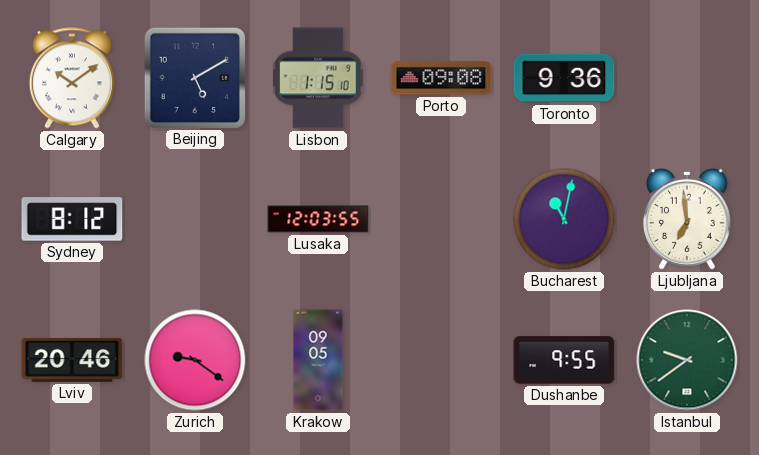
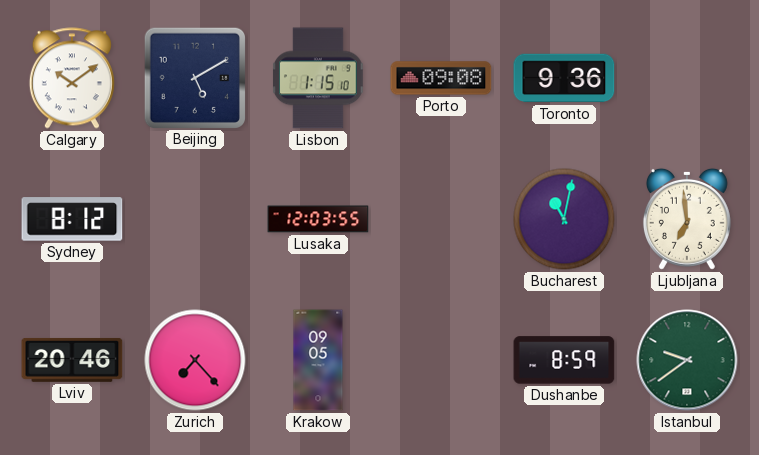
Zurich: 9:21 -> 7:23
Dushanbe: 9:55 -> 8:59
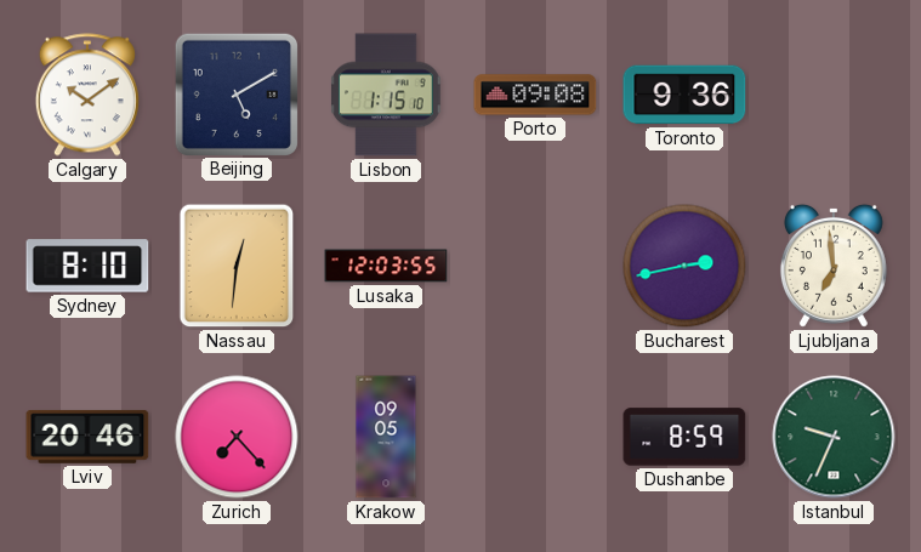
Sydney: 8:12 -> 8:10
Nassau: none -> 12:31
Bucharest: 11:02 -> 2:43
Istanbul: 9:39 -> 9:34
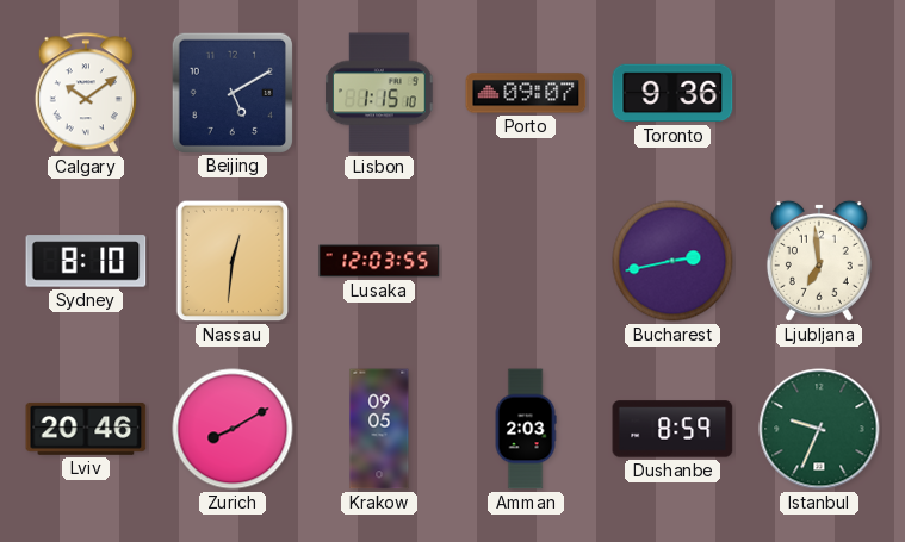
Porto: 09:08 -> 09:07
Zurich: 7:23 -> 8:10
Amman: none -> 2:03
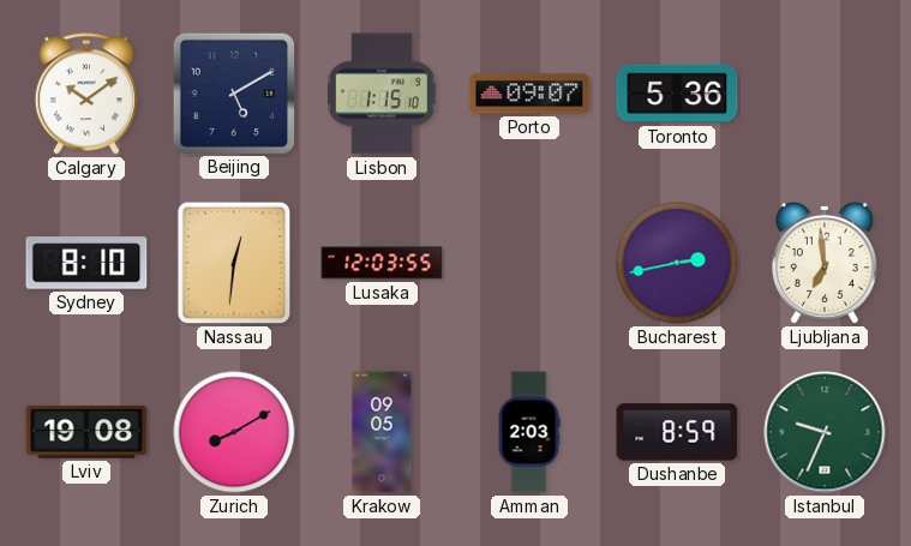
Toronto: 9:36 -> 5:36
Lviv: 20:46 -> 19:08
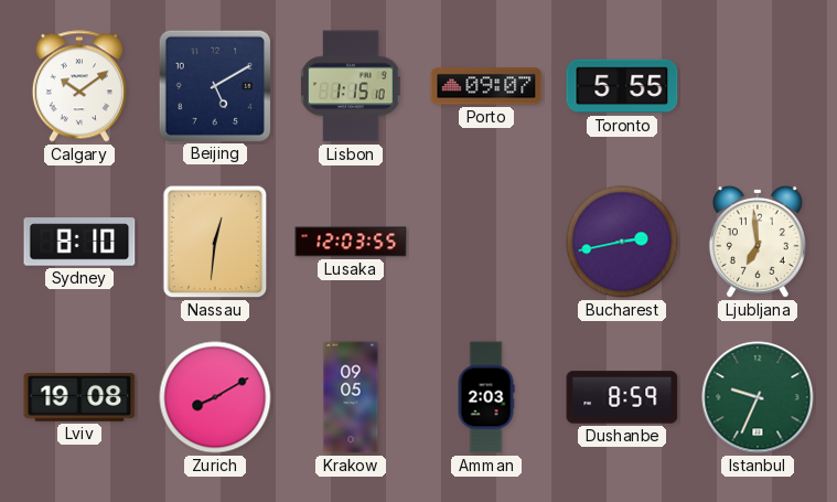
Toronto: 5:36 -> 5:55
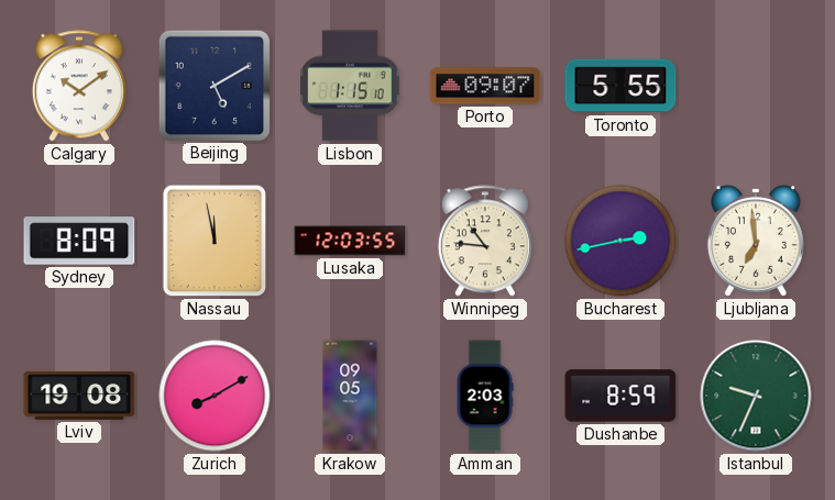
Sydney: 8:10 -> 8:09
Nassau: 12:31 -> 11:58
Winnipeg: none -> 10:46
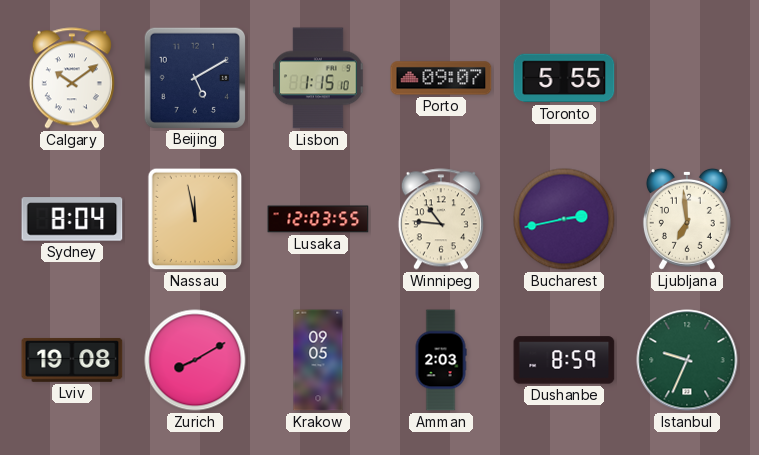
Sydney: 8:09 -> 8:04
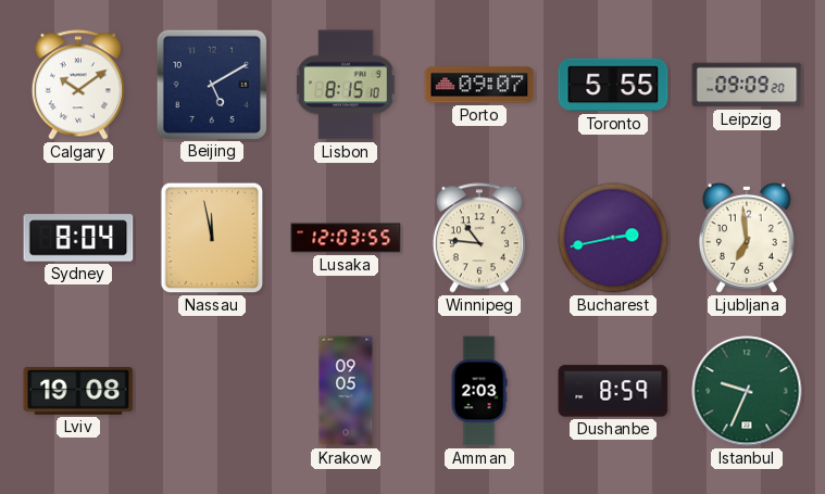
Lisbon: 1:15 -> 8:15
Leipzig: none -> 09:09
Zurich: 8:10 -> none
